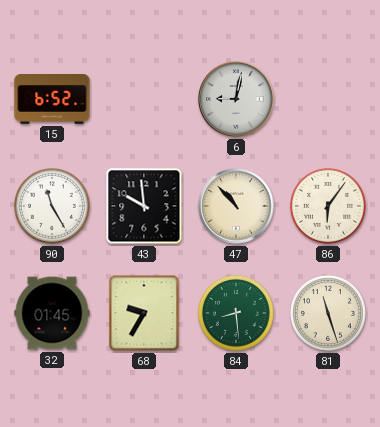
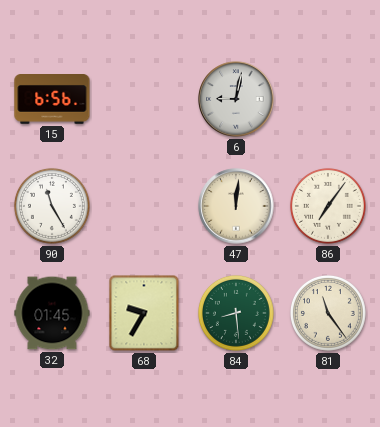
15: 6:52 -> 6:56
43: 9:59 -> none
47: 10:53 -> 12:01
86: 6:06 -> 7:06
81: 11:27 -> 11:24
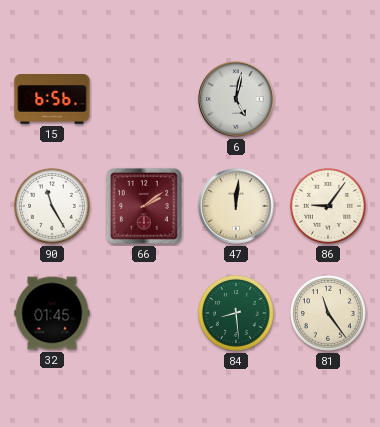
6: 9:02 -> 5:02
66: none -> 2:09
86: 7:06 -> 9:06
68: 9:35 -> none
